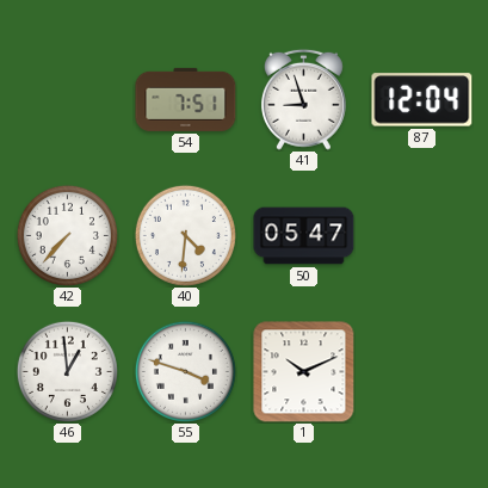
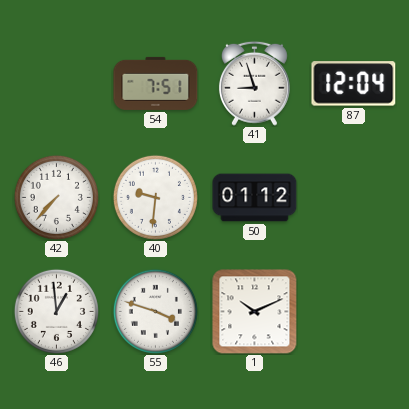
40: 4:31 -> 9:31
50: 05:47 -> 01:12
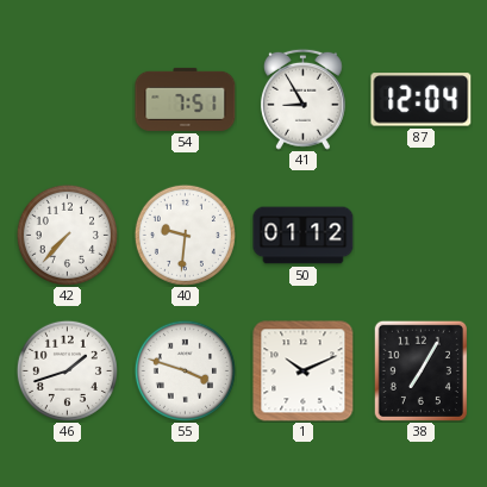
41: 8:57 -> 8:55
46: 12:59 -> 1:42
38: none -> 7:05
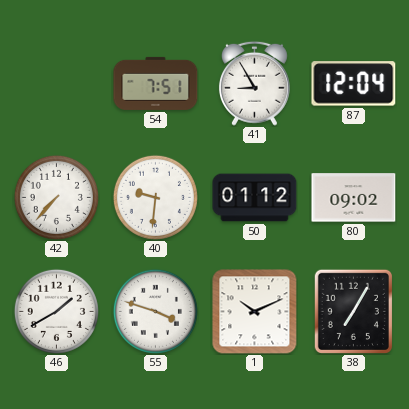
80: none -> 09:02
46: 1:42 -> 1:40
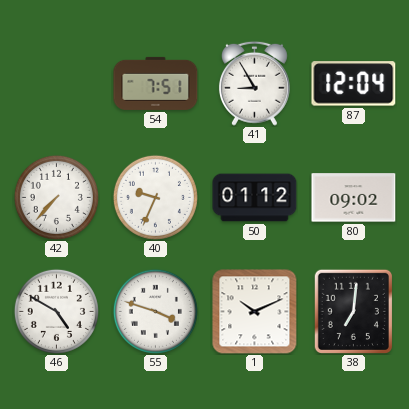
40: 9:31 -> 9:34
46: 1:40 -> 4:50
38: 7:05 -> 7:01
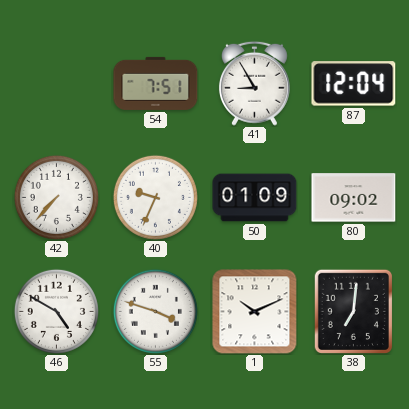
50: 01:12 -> 01:09
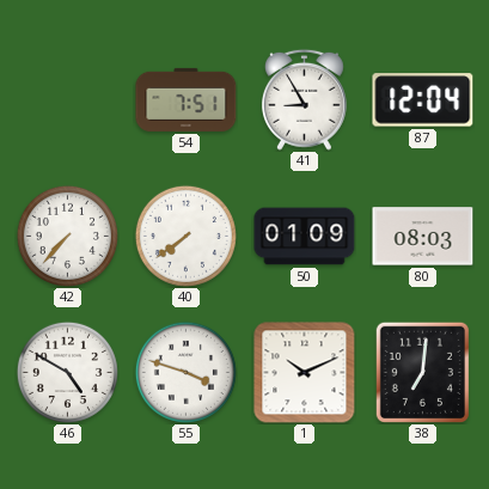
40: 9:34 -> 7:39
80: 09:02 -> 08:03
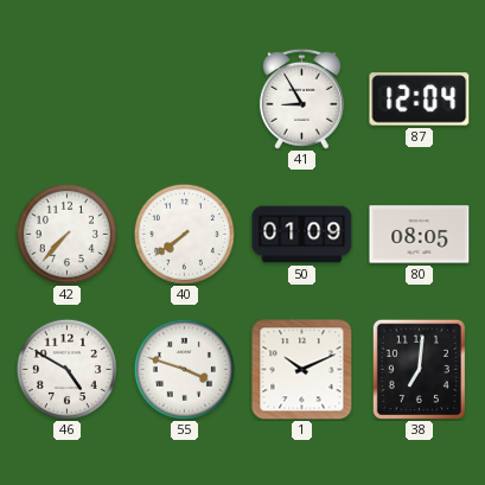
54: 7:51 -> none
80: 08:03 -> 08:05
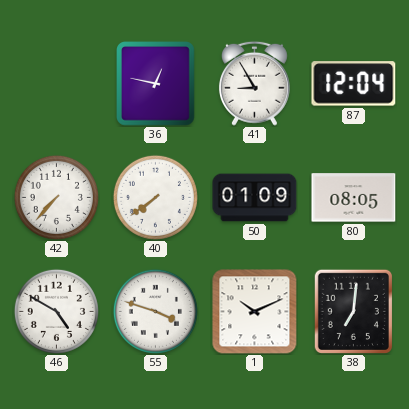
36: none -> 12:47
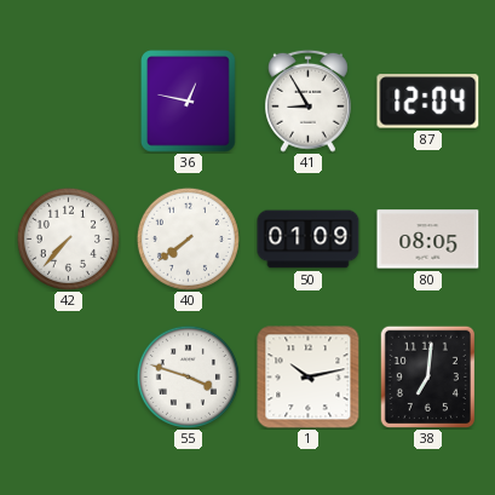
46: 4:50 -> none
1: 10:11 -> 10:13
